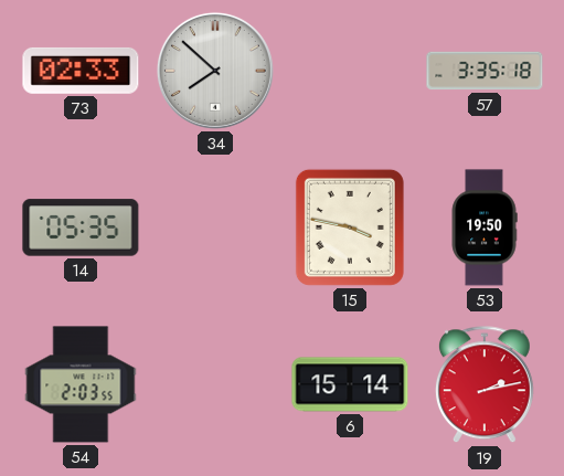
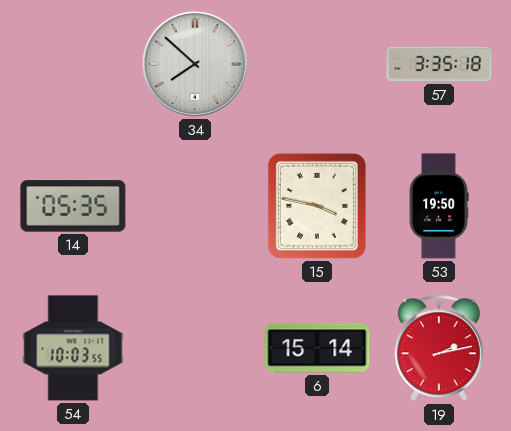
73: 02:33 -> none
54: 2:03 -> 10:03
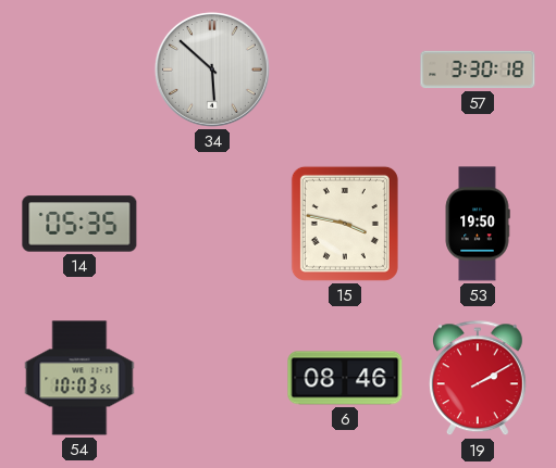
34: 7:52 -> 5:52
57: 3:35 -> 3:30
6: 15:14 -> 08:46
19: 2:13 -> 2:10
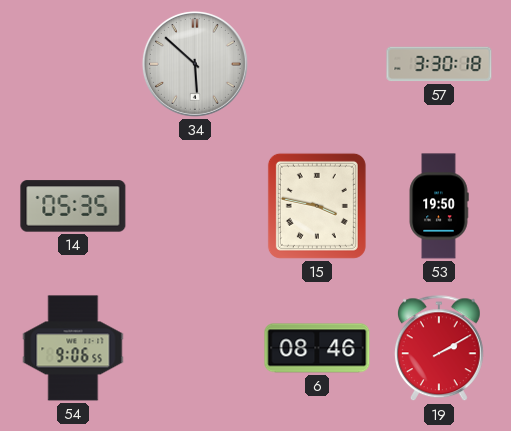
54: 10:03 -> 9:06
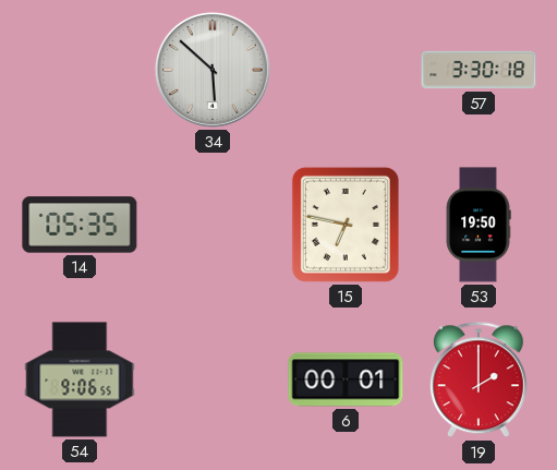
15: 3:47 -> 6:47
6: 08:46 -> 00:01
19: 2:10 -> 2:00
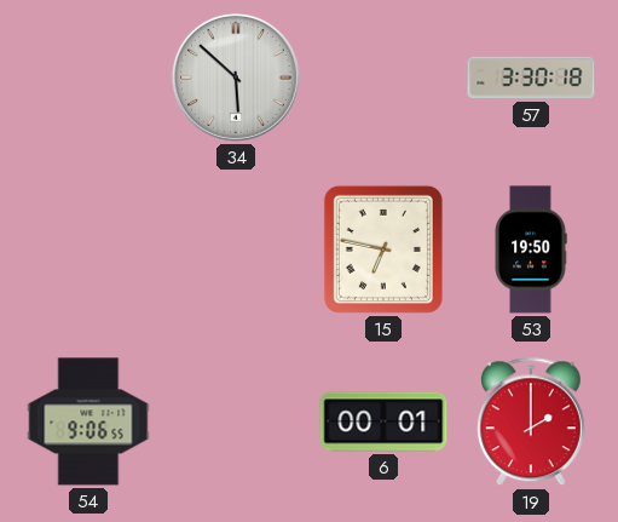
14: 05:35 -> none
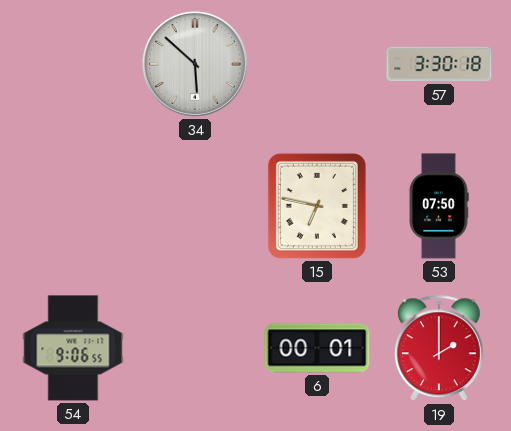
53: 19:50 -> 07:50
